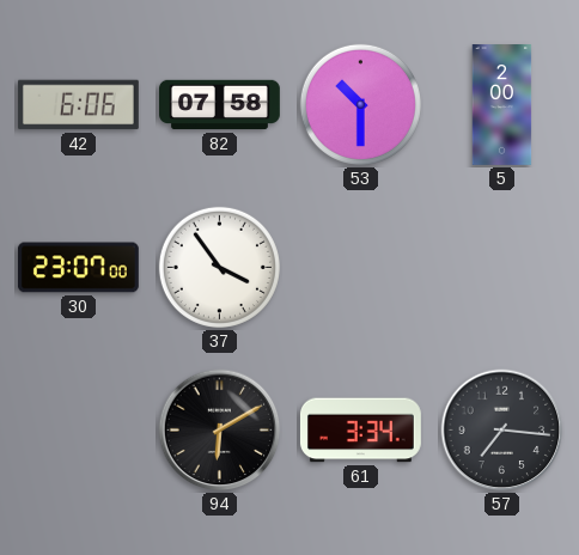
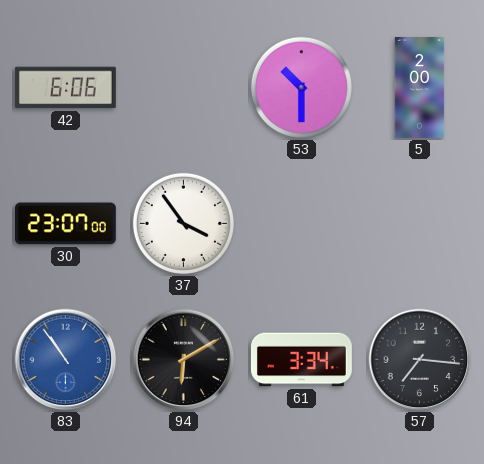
82: 07:58 -> none
83: none -> 10:54
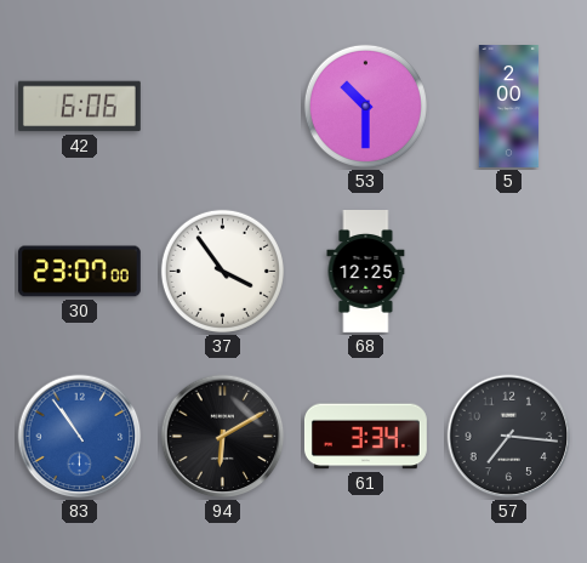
68: none -> 12:25
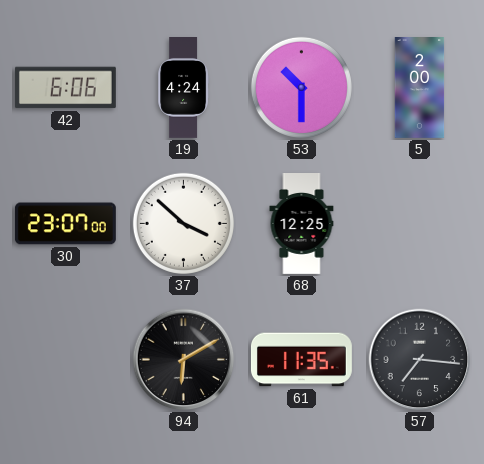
19: none -> 4:24
37: 3:54 -> 3:52
83: 10:54 -> none
61: 3:34 -> 11:35
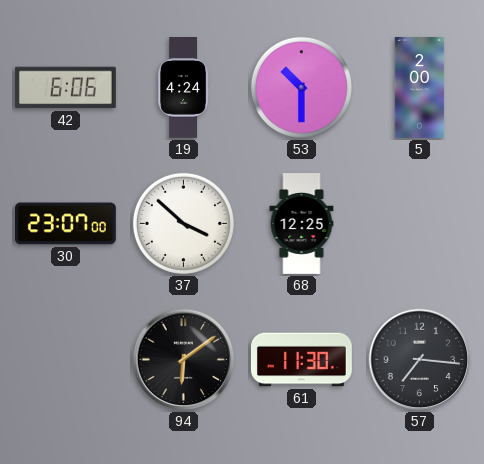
94: 6:10 -> 6:09
61: 11:35 -> 11:30
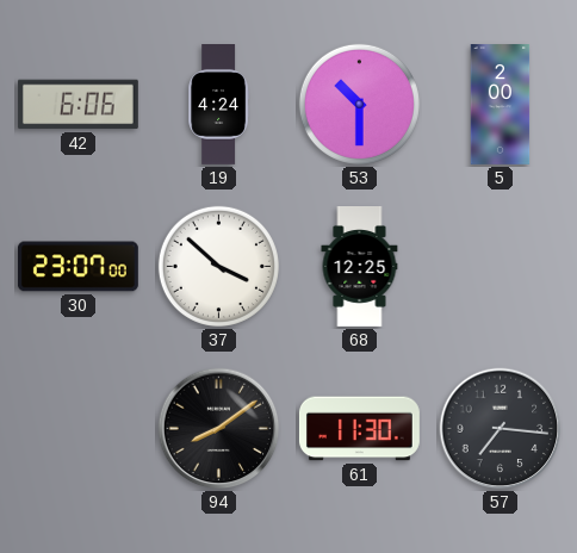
94: 6:09 -> 8:09
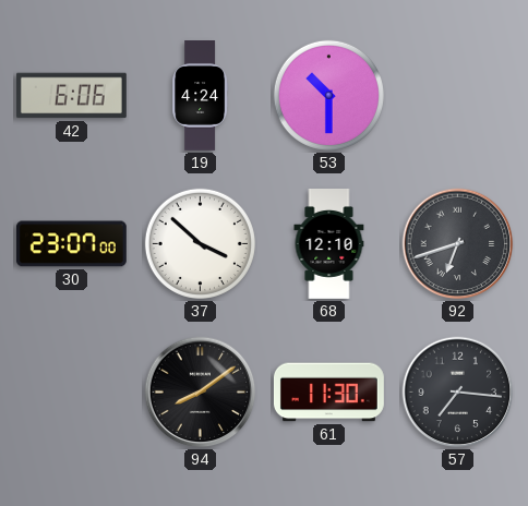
5: 2:00 -> none
68: 12:25 -> 12:10
92: none -> 6:42
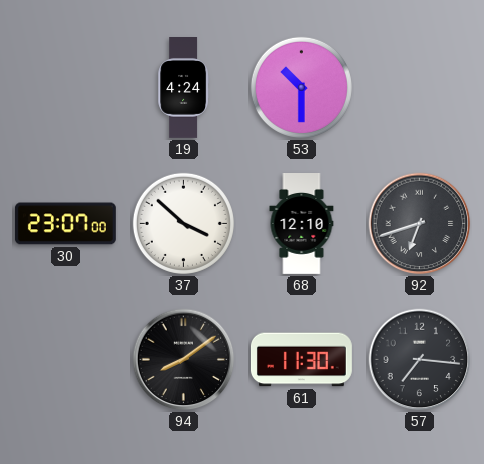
42: 6:06 -> none
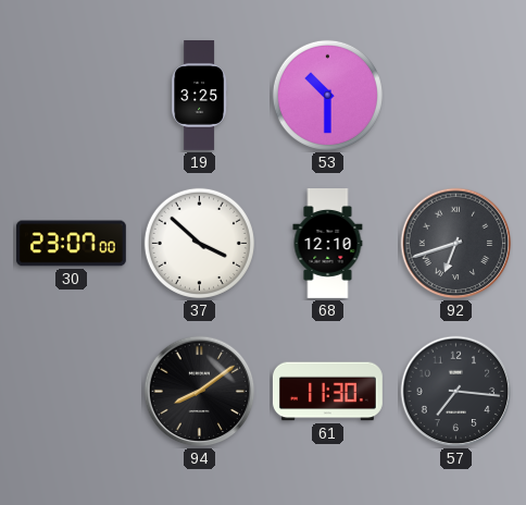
19: 4:24 -> 3:25
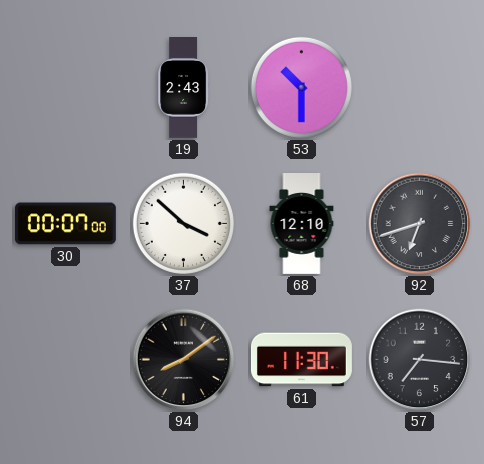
19: 3:25 -> 2:43
30: 23:07 -> 00:07
